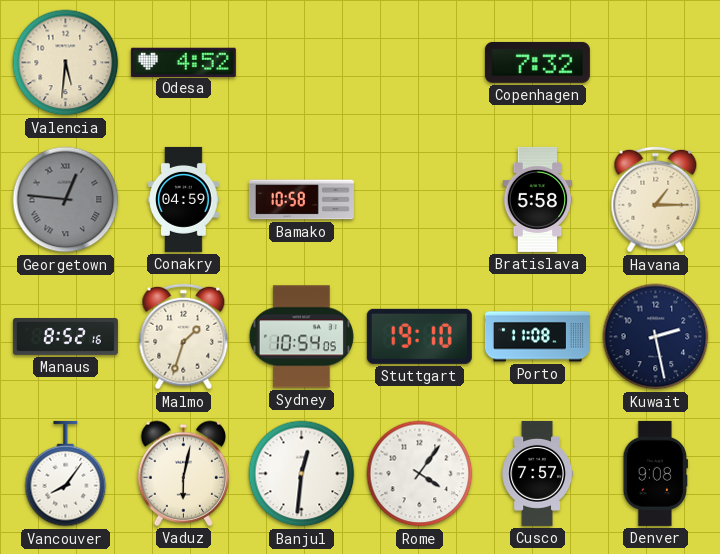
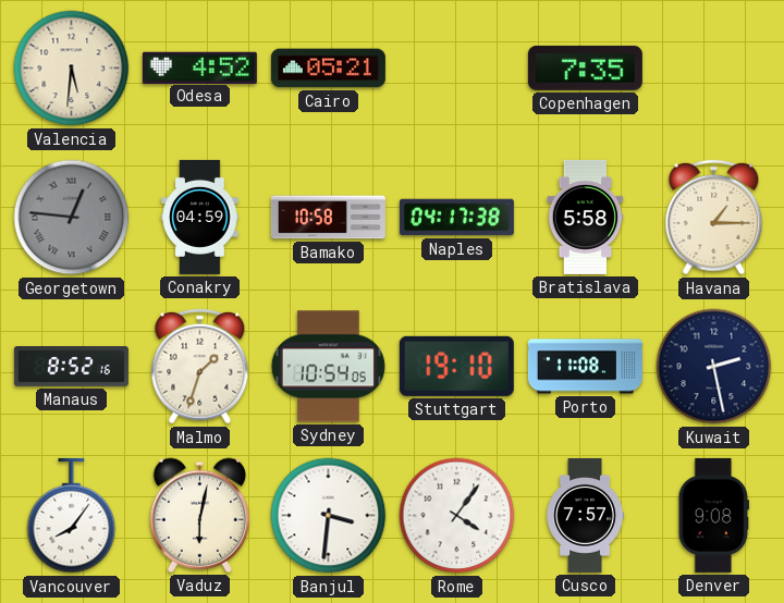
Cairo: none -> 05:21
Copenhagen: 7:32 -> 7:35
Naples: none -> 04:17
Banjul: 12:31 -> 3:31
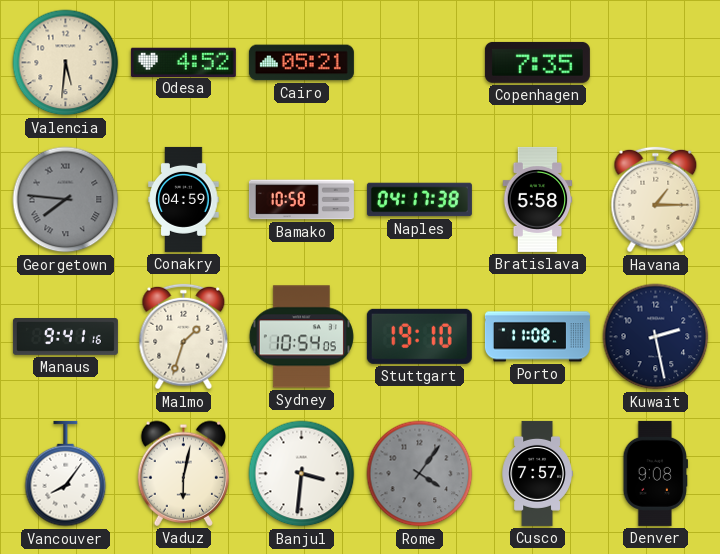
Georgetown: 12:46 -> 7:46
Manaus: 8:52 -> 9:41
Rome dial: white -> grey
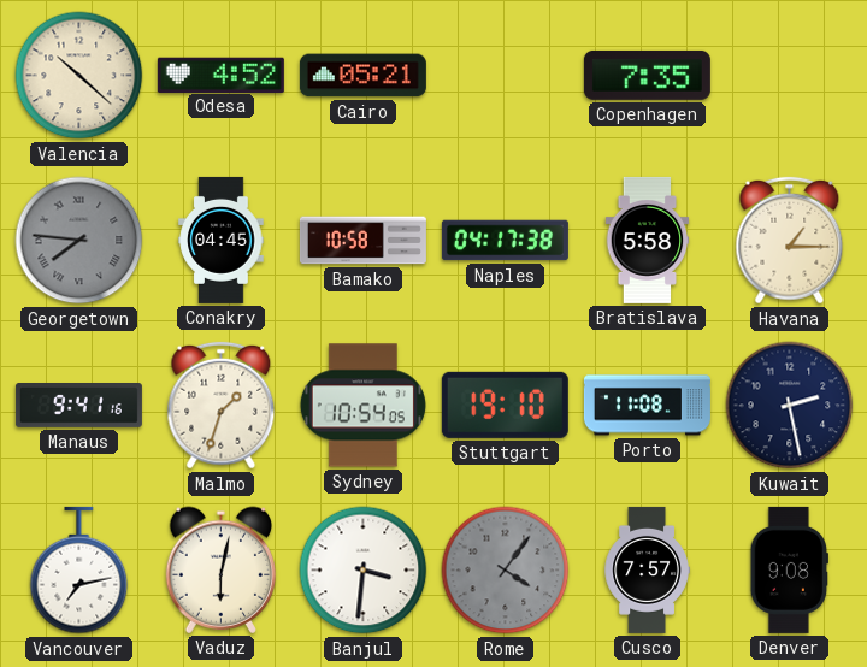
Valencia: 5:31 -> 10:22
Conakry: 04:59 -> 04:45
Vancouver: 8:06 -> 7:13
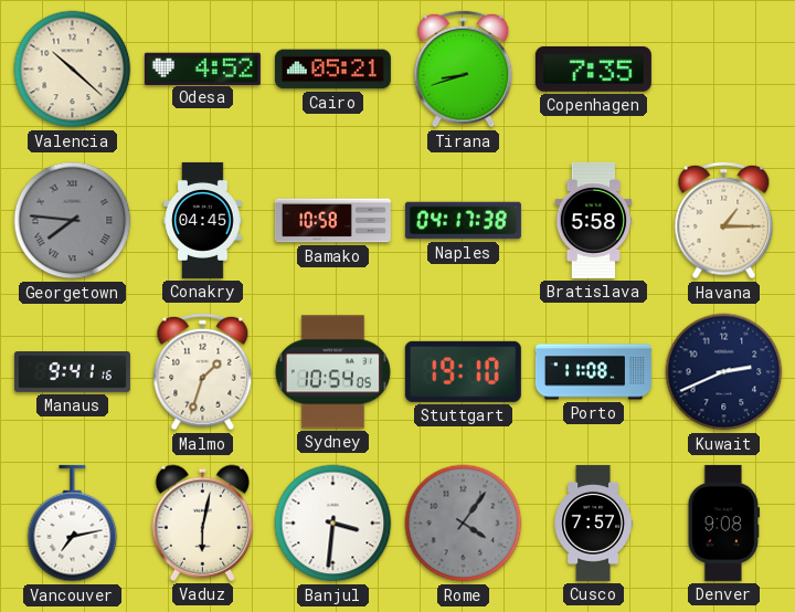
Tirana: none -> 8:42
Kuwait: 2:28 -> 2:41
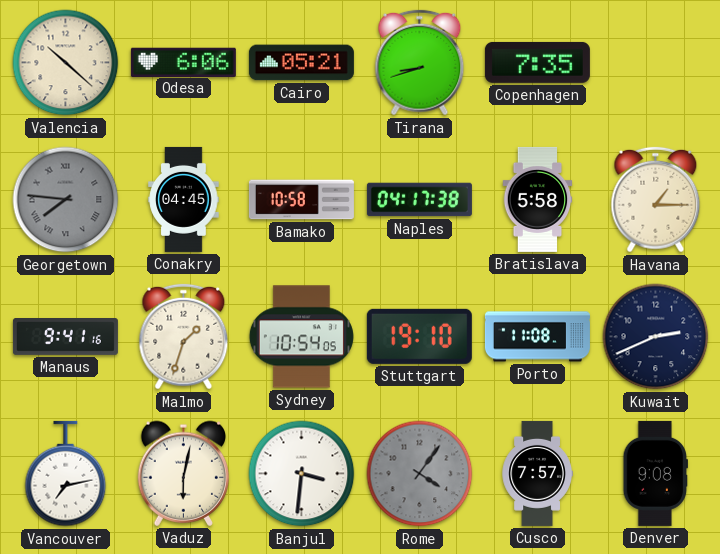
Odesa: 4:52 -> 6:06
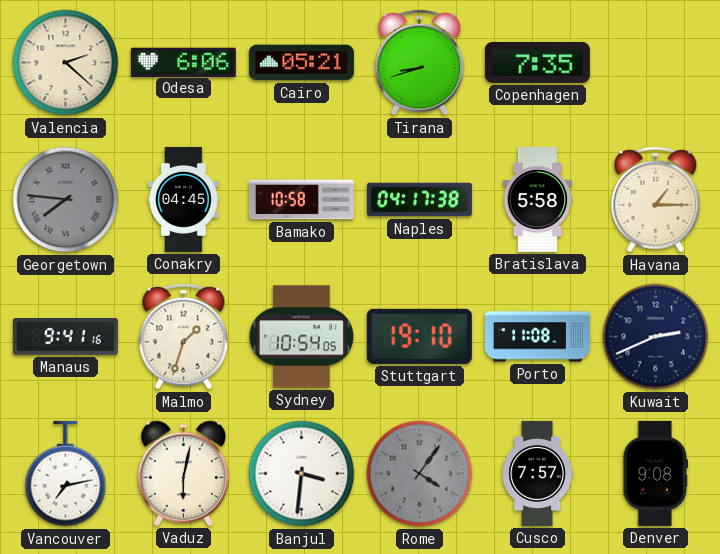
Valencia: 10:22 -> 2:22
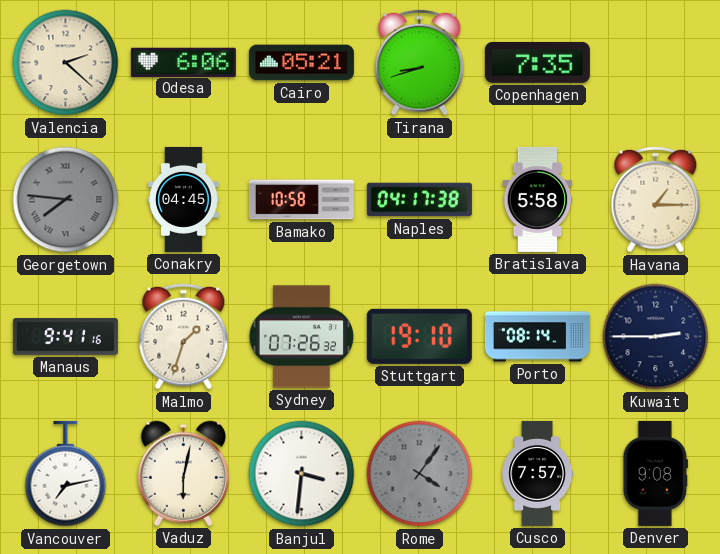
Sydney: 10:54 -> 07:26
Porto: 11:08 -> 08:14
Kuwait: 2:41 -> 2:45
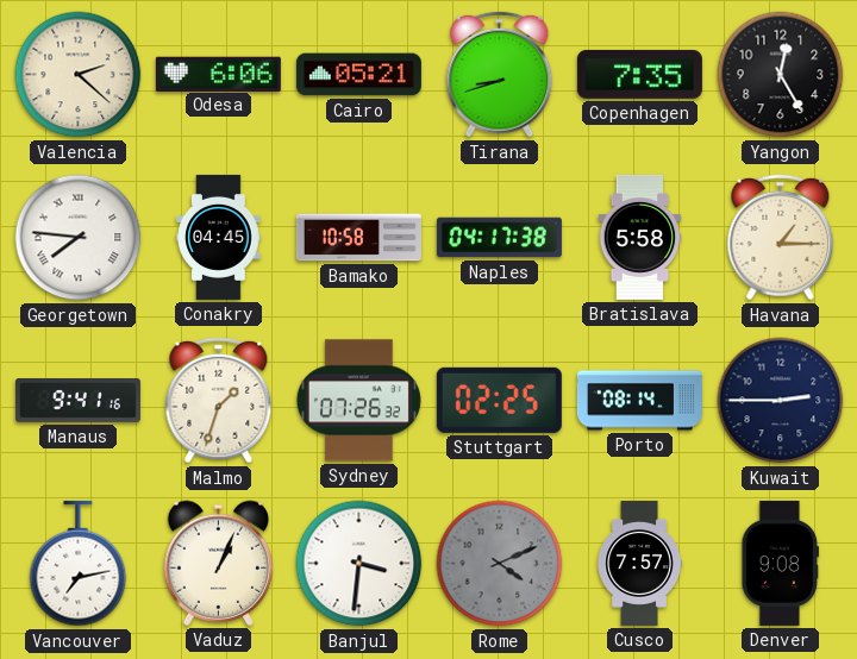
Yangon: none -> 12:25
Georgetown dial: grey -> white
Stuttgart: 19:10 -> 02:25
Vaduz: 6:02 -> 1:04
Rome: 4:06 -> 4:11
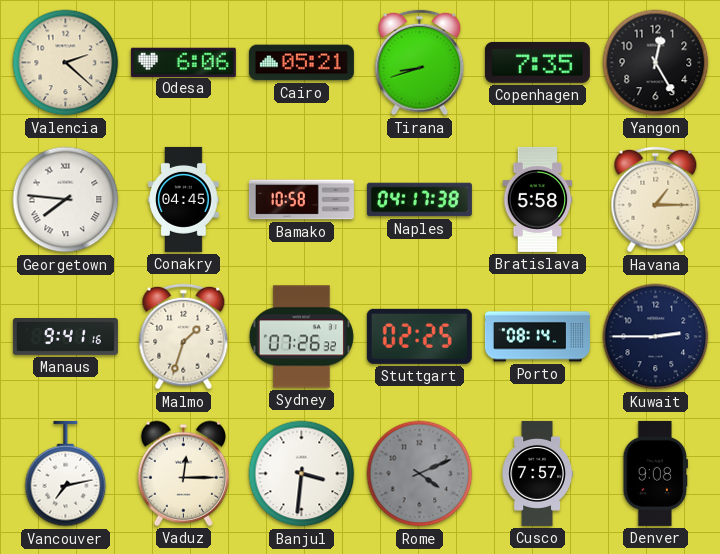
Vaduz: 1:04 -> 12:15
